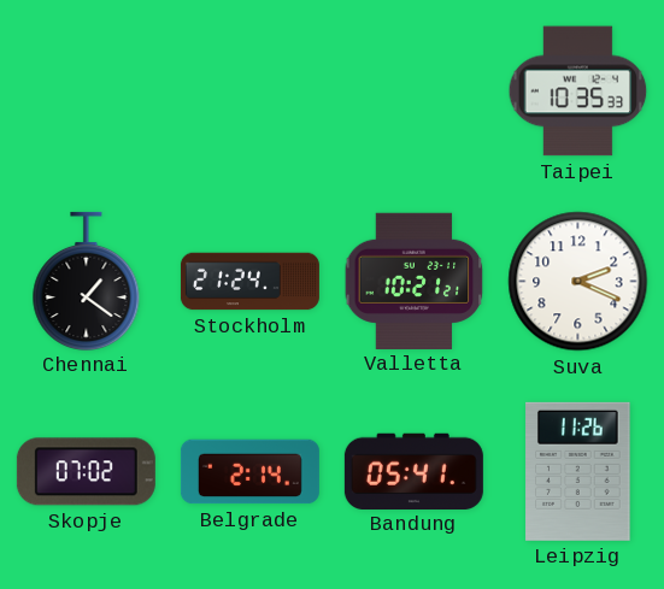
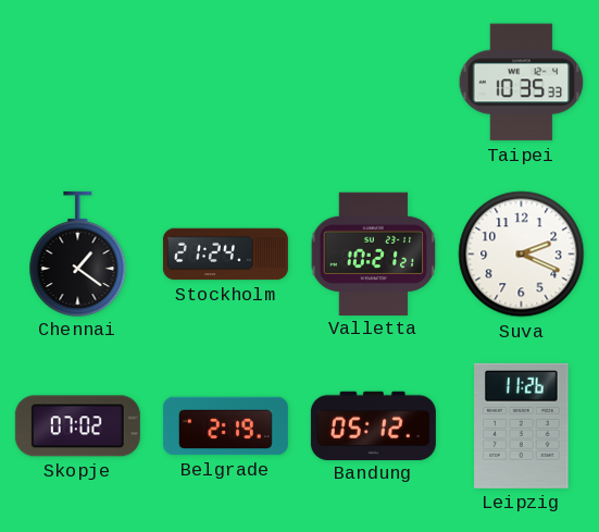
Belgrade: 2:14 -> 2:19
Bandung: 05:41 -> 05:12
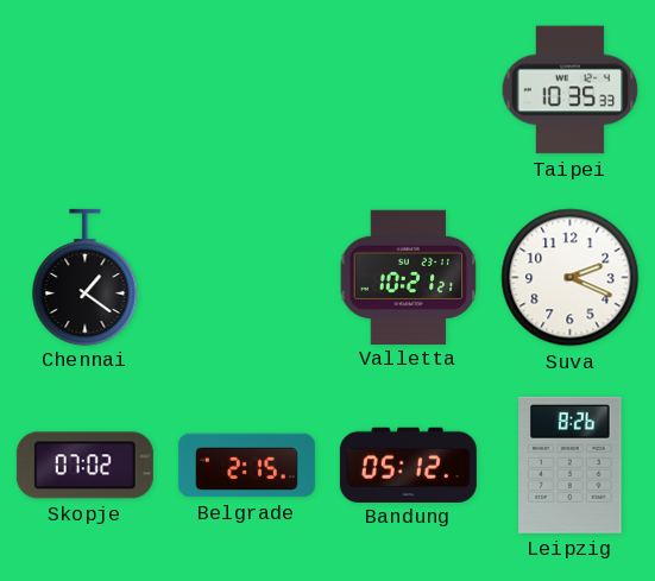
Stockholm: 21:24 -> none
Belgrade: 2:19 -> 2:15
Leipzig: 11:26 -> 8:26
